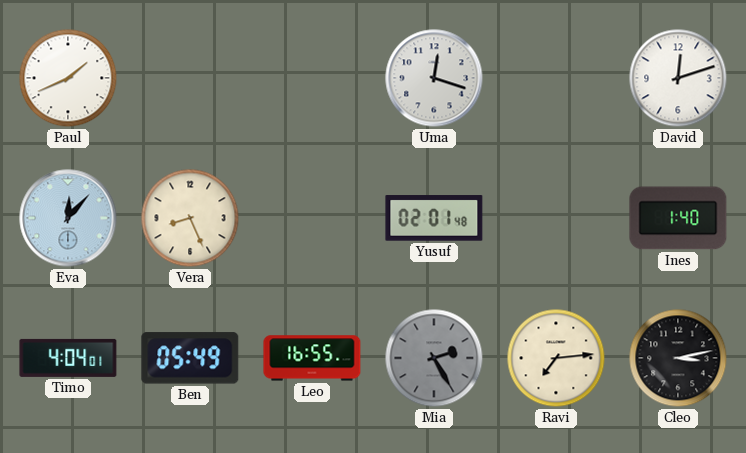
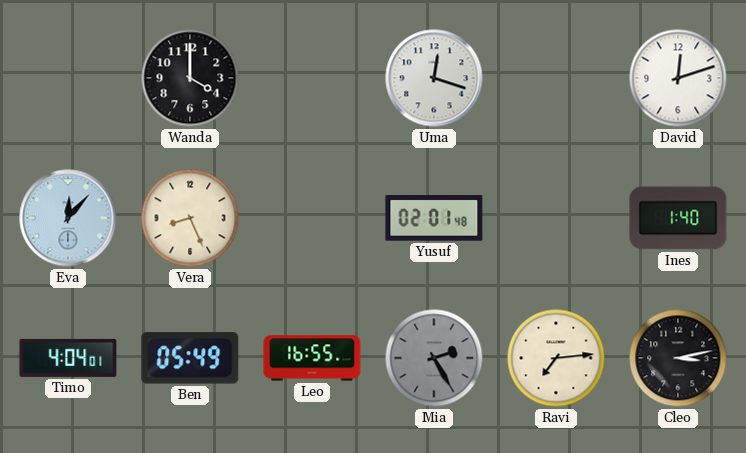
Paul: 1:41 -> none
Wanda: none -> 4:00
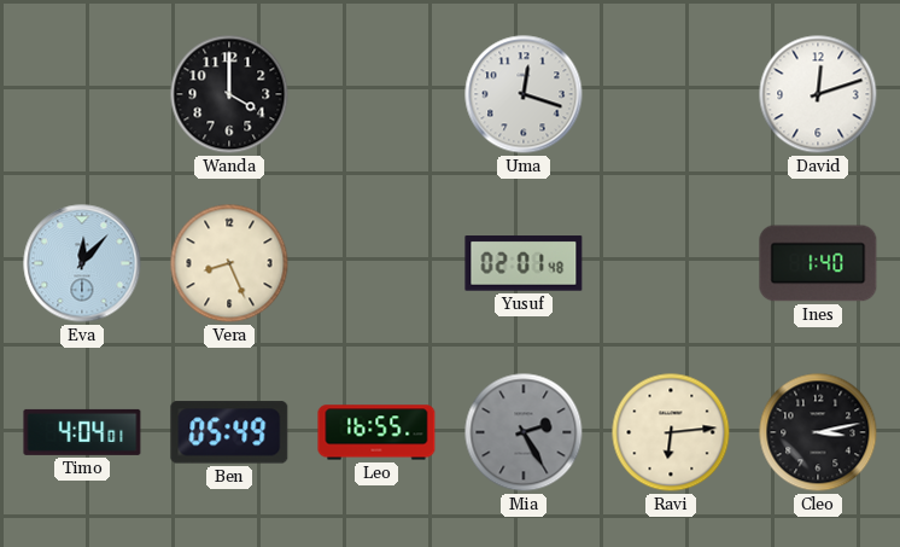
Ravi: 7:14 -> 6:14
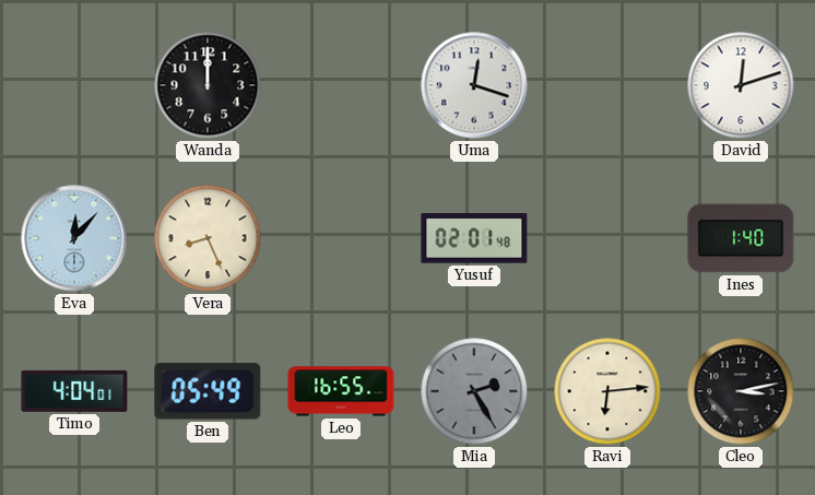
Wanda: 4:00 -> 12:00
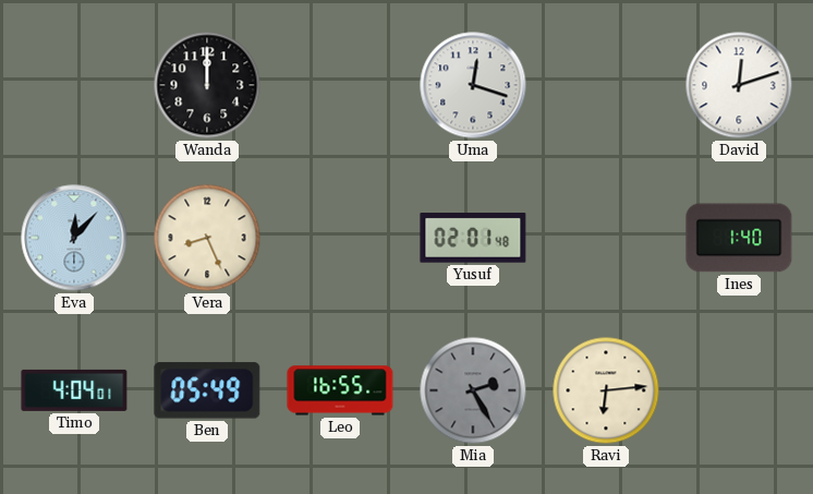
Cleo: 3:13 -> none
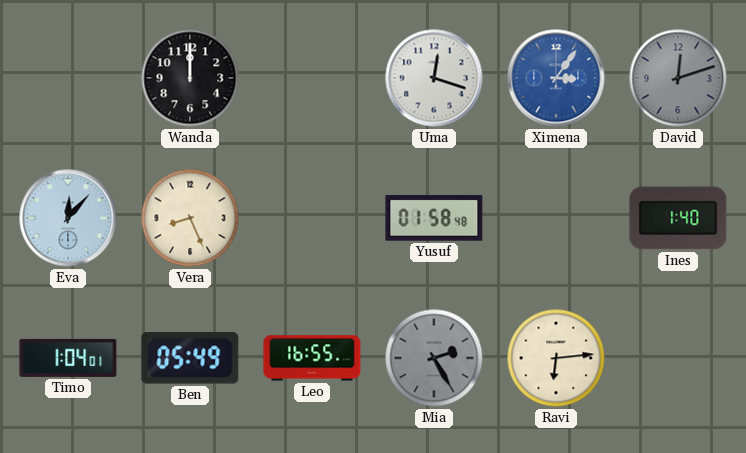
Ximena: none -> 3:06
David dial: white -> grey
Yusuf: 02:01 -> 01:58
Timo: 4:04 -> 1:04
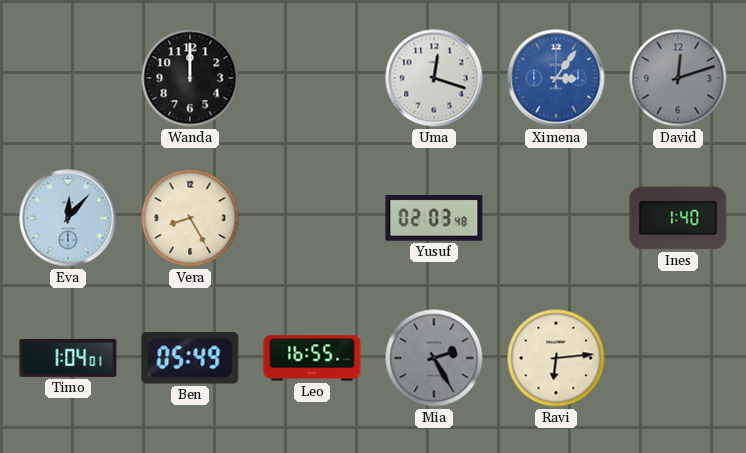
Vera: 8:26 -> 8:25
Yusuf: 01:58 -> 02:03
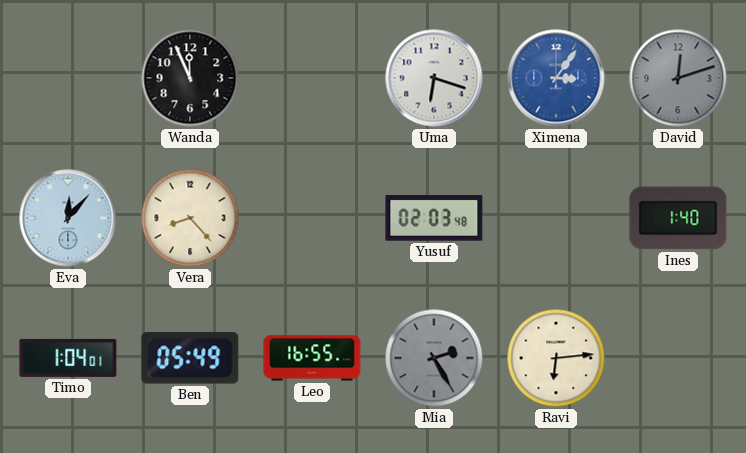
Wanda: 12:00 -> 11:56
Uma: 12:18 -> 6:18
Vera: 8:25 -> 8:23
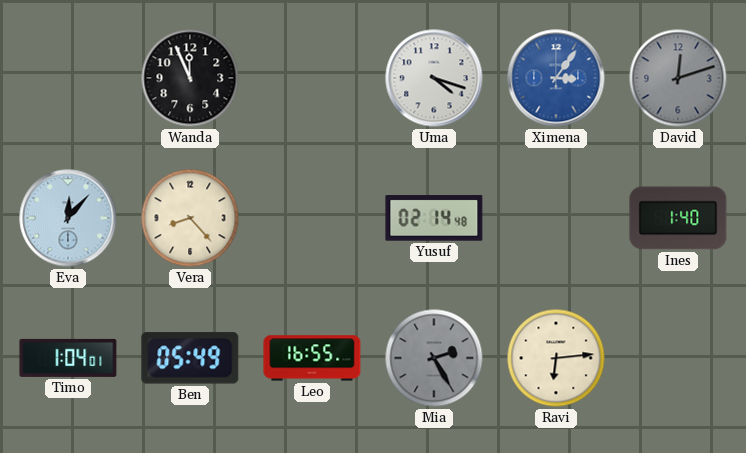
Uma: 6:18 -> 4:18
Yusuf: 02:03 -> 02:14
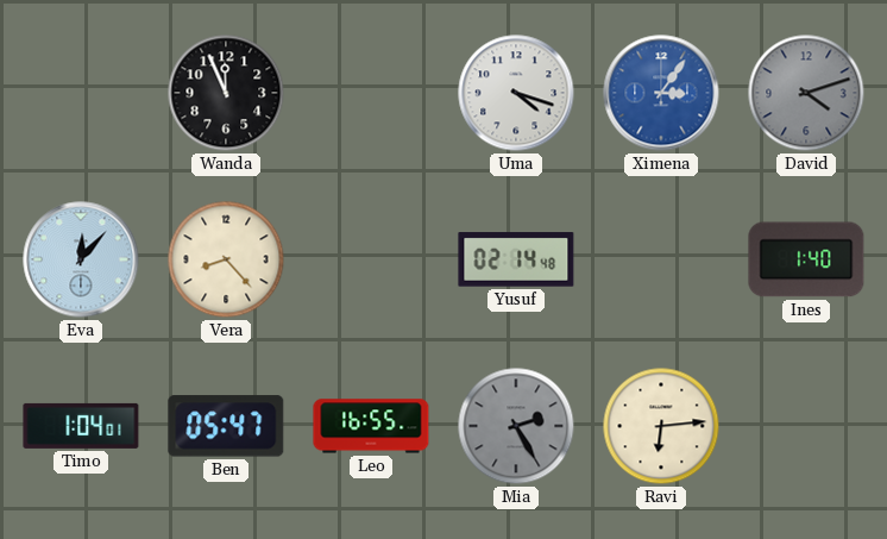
David: 12:12 -> 4:12
Ben: 05:49 -> 05:47
